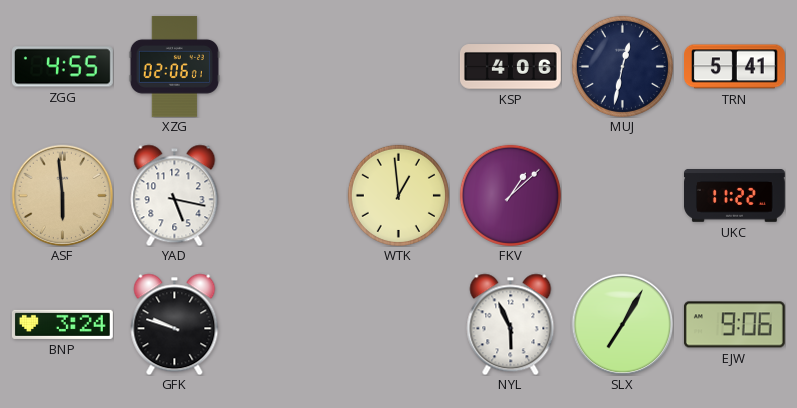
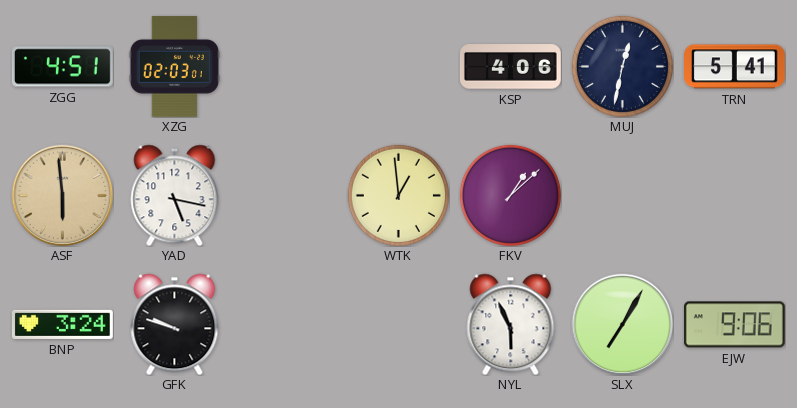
ZGG: 4:55 -> 4:51
XZG: 02:06 -> 02:03
UKC: 11:22 -> none
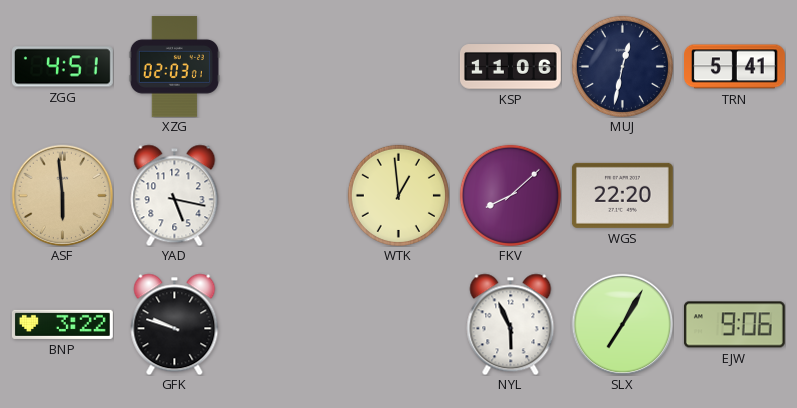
KSP: 4:06 -> 11:06
FKV: 1:08 -> 8:08
WGS: none -> 22:20
BNP: 3:24 -> 3:22
